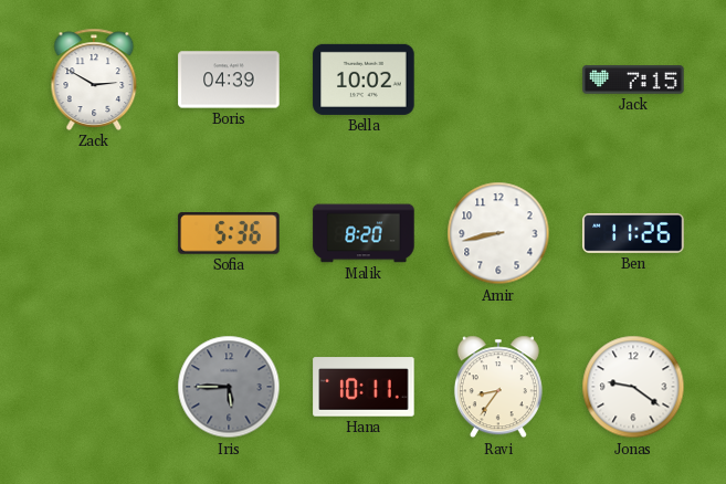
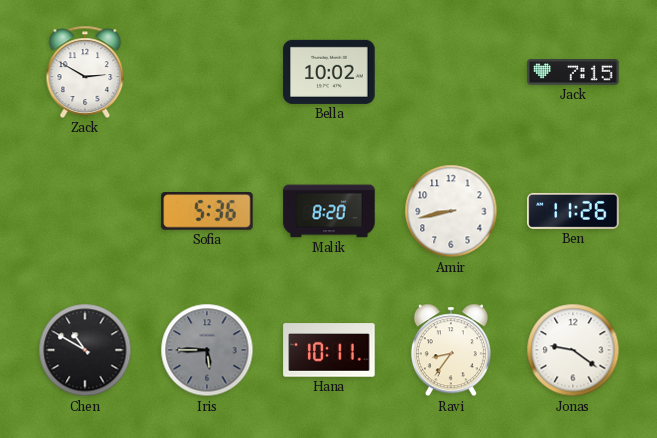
Boris: 04:39 -> none
Chen: none -> 10:50
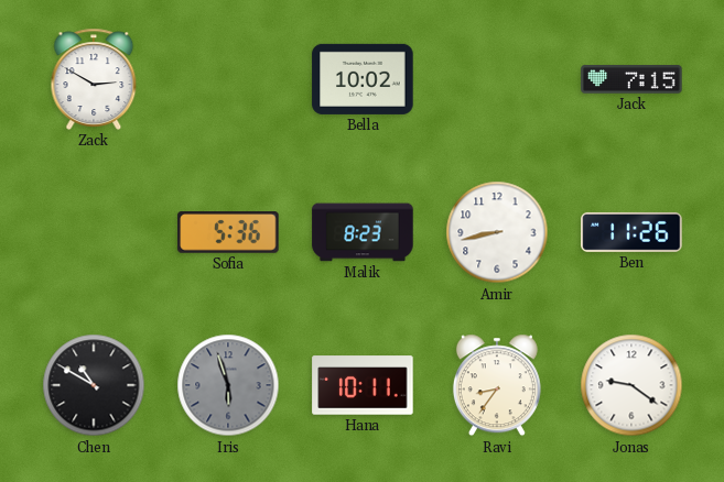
Malik: 8:20 -> 8:23
Iris: 5:45 -> 5:57
